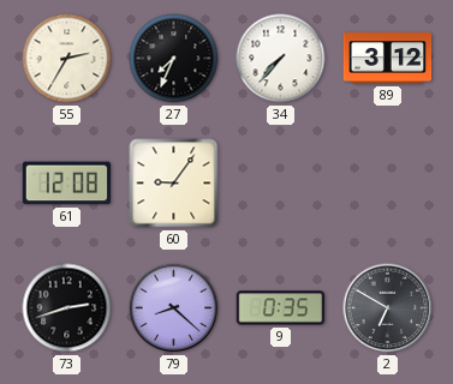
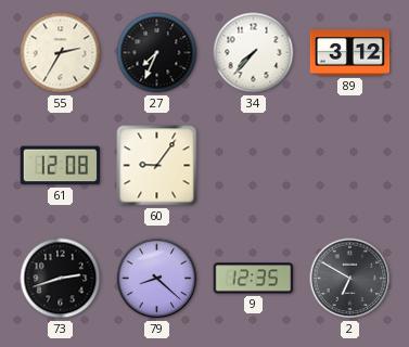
9: 0:35 -> 12:35
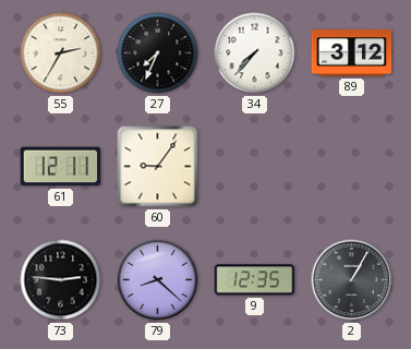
61: 12:08 -> 12:11
73: 2:42 -> 2:46
2: 6:50 -> 1:05
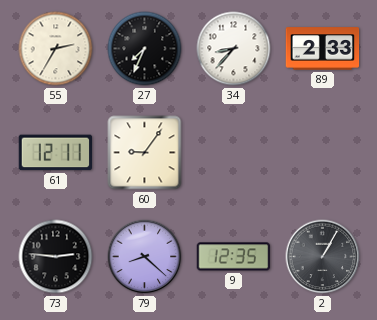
34: 7:37 -> 8:37
89: 3:12 -> 2:33
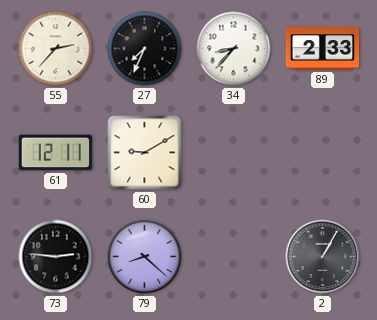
55: 2:35 -> 2:37
60: 9:06 -> 9:10
9: 12:35 -> none
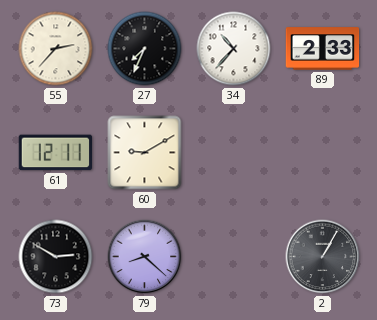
34: 8:37 -> 10:37
73: 2:46 -> 2:50
